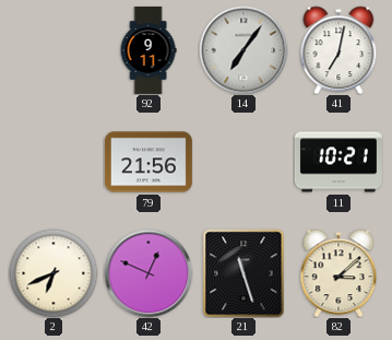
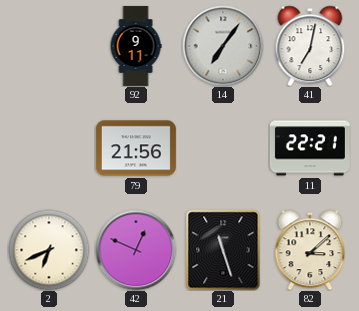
11: 10:21 -> 22:21
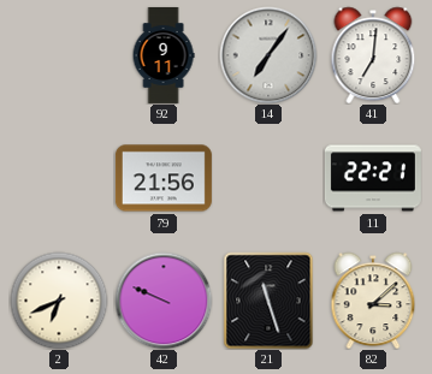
41: 7:02 -> 7:01
42: 12:49 -> 9:49
